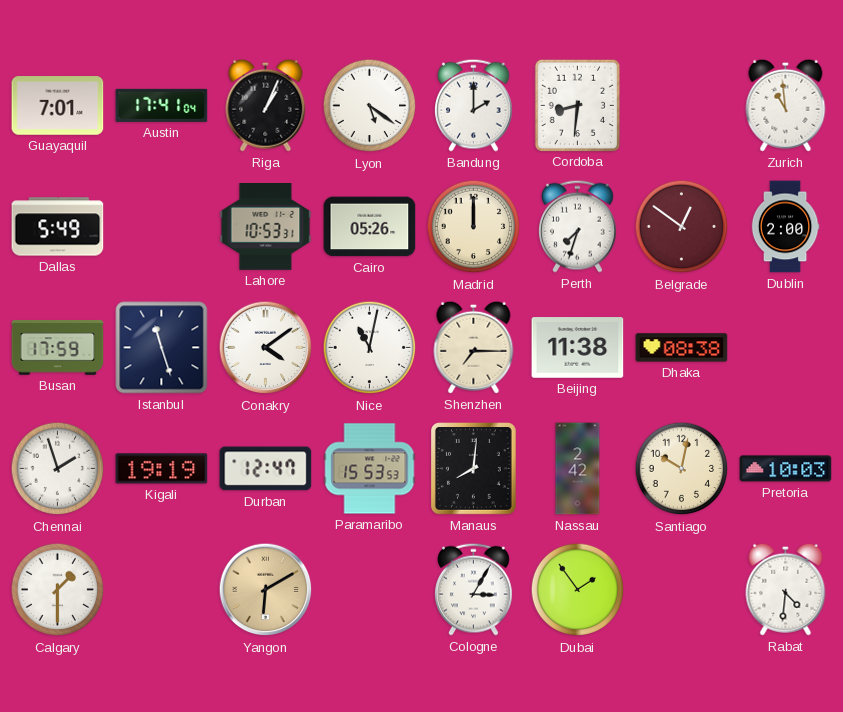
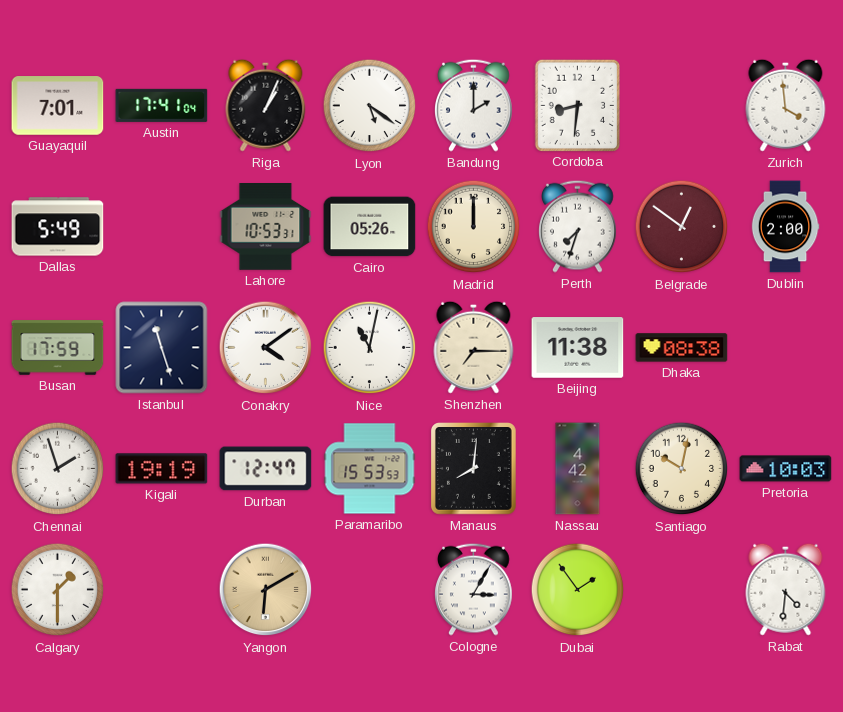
Zurich: 10:59 -> 3:59
Nassau: 2:42 -> 4:42
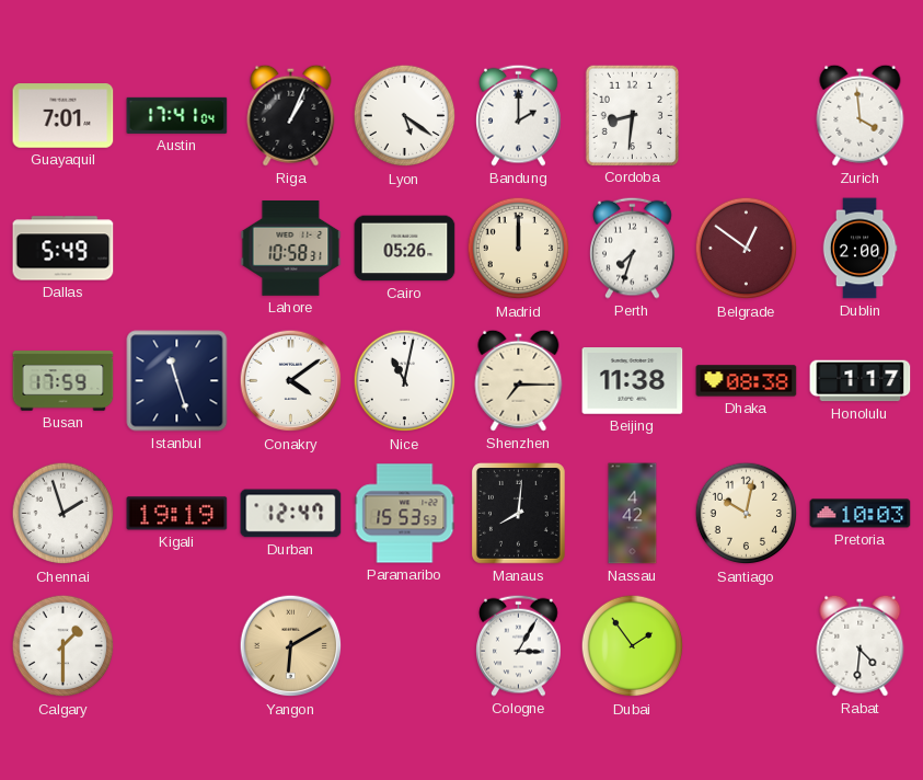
Lahore: 10:53 -> 10:58
Honolulu: none -> 1:17
